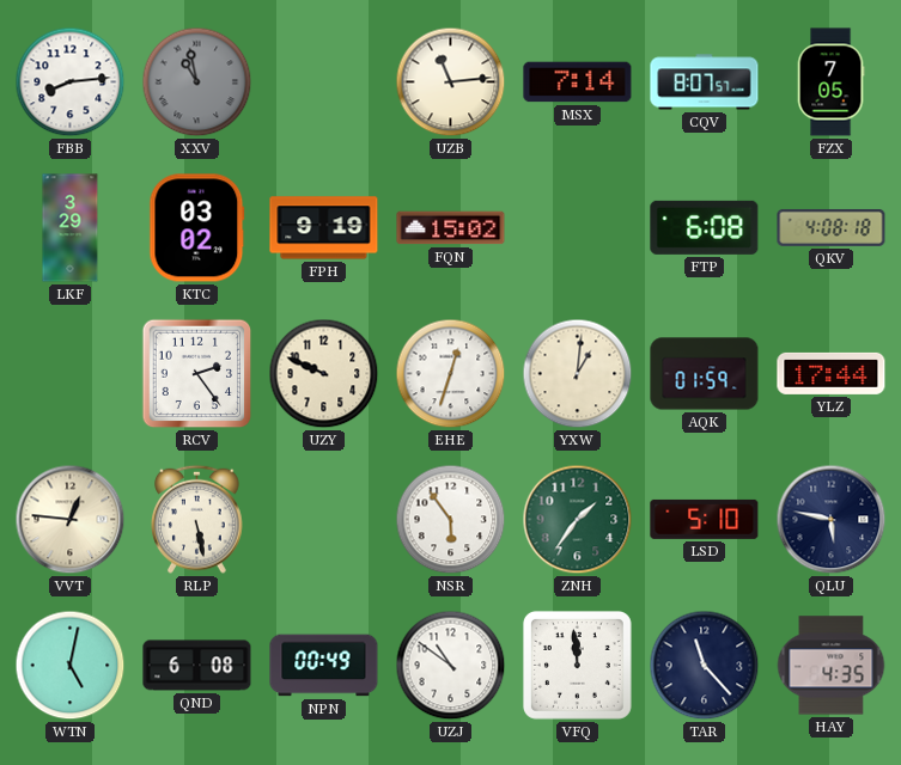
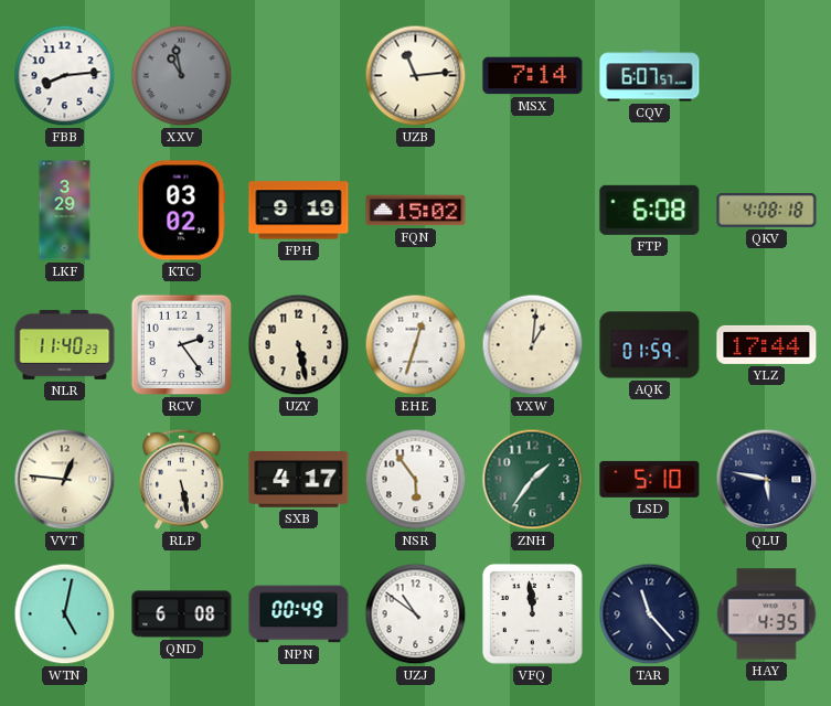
CQV: 8:07 -> 6:07
FZX: 7:05 -> none
NLR: none -> 11:40
UZY: 9:49 -> 5:28
SXB: none -> 4:17
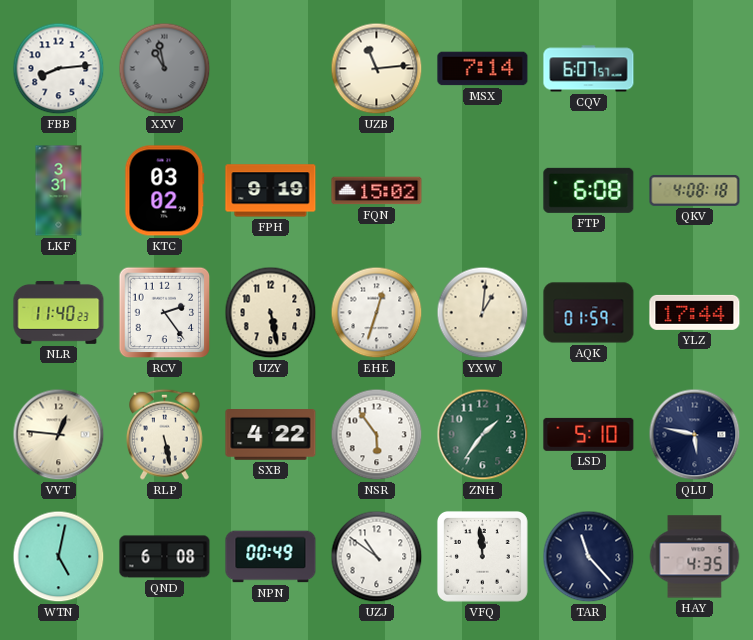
LKF: 3:29 -> 3:31
SXB: 4:17 -> 4:22
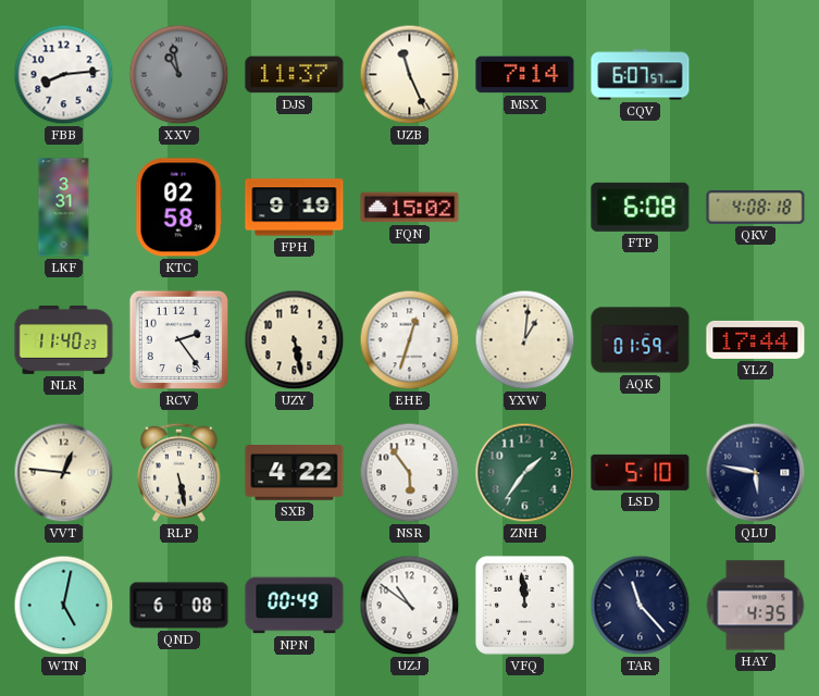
DJS: none -> 11:37
UZB: 11:14 -> 11:26
KTC: 03:02 -> 02:58
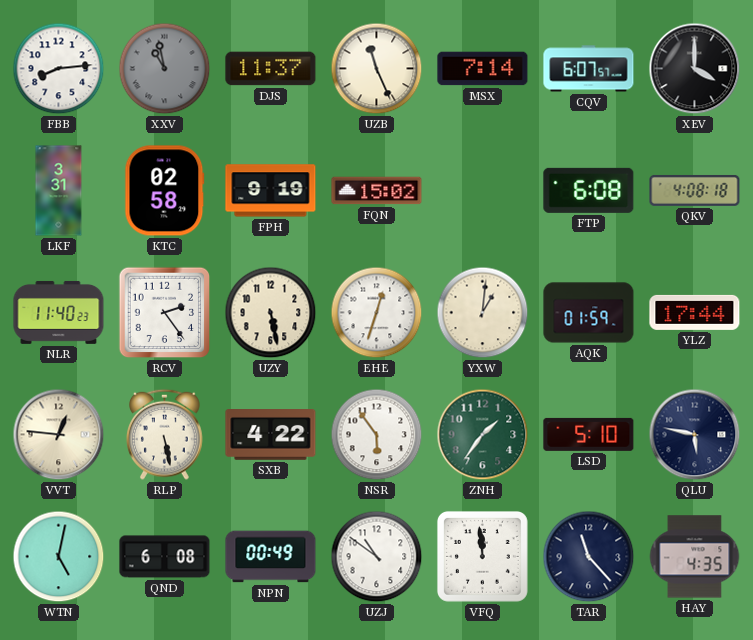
XEV: none -> 4:00
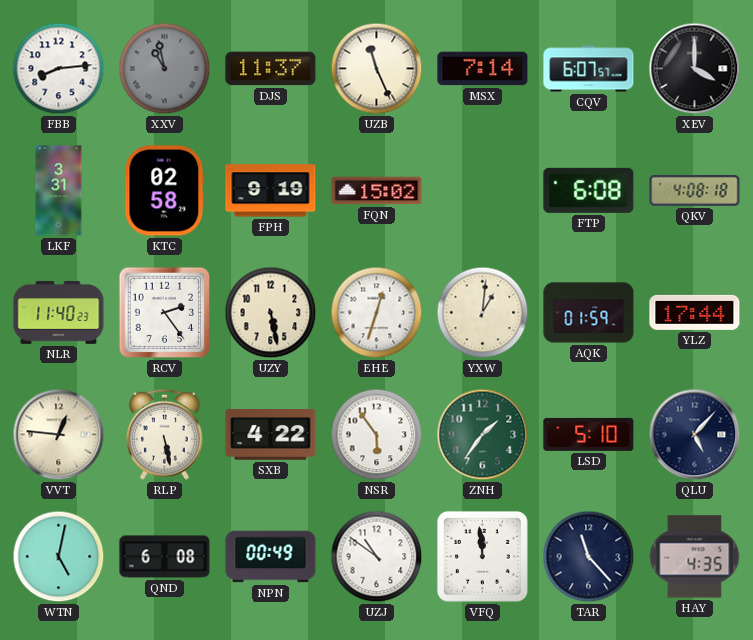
QLU: 5:47 -> 5:07
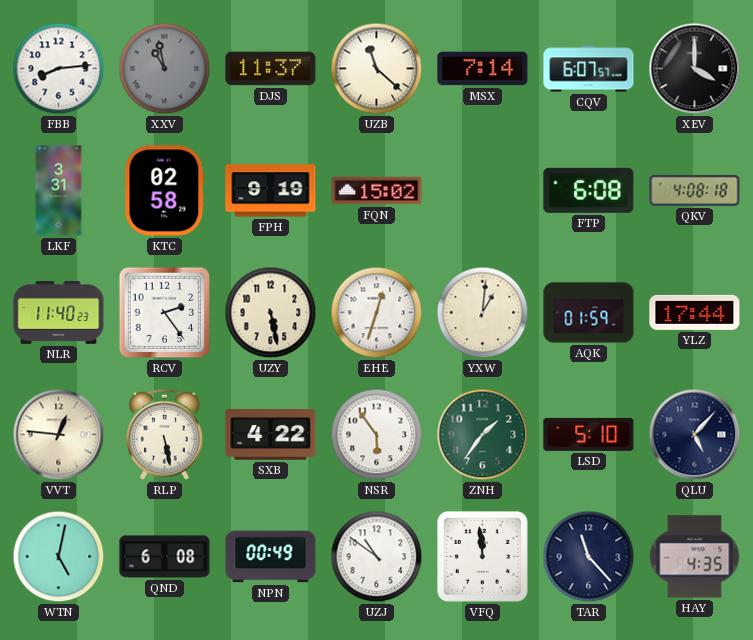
UZB: 11:26 -> 11:22
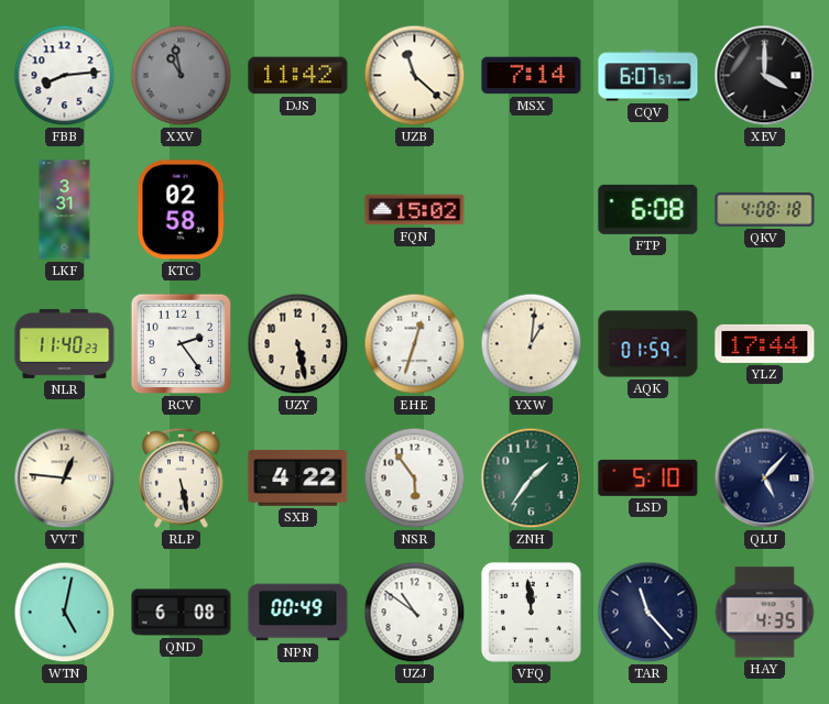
DJS: 11:37 -> 11:42
FPH: 9:19 -> none
